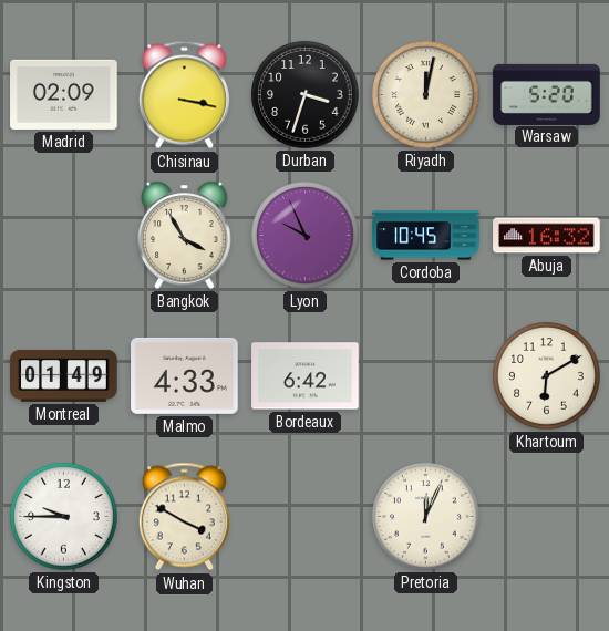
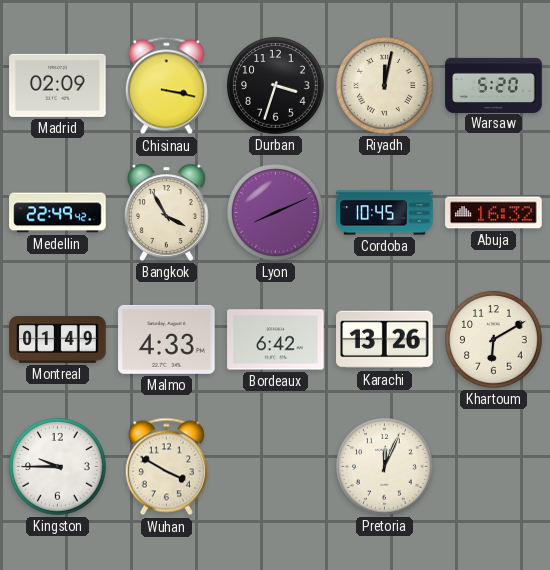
Medellin: none -> 22:49
Lyon: 9:56 -> 8:11
Karachi: none -> 13:26
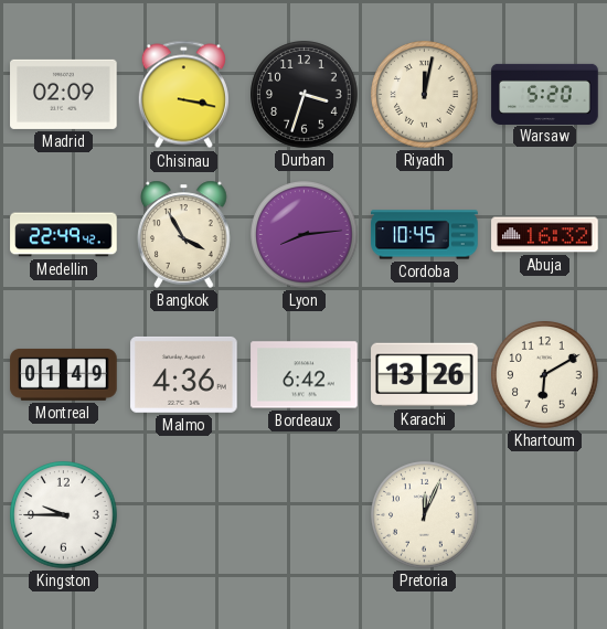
Lyon: 8:11 -> 8:14
Malmo: 4:33 -> 4:36
Wuhan: 3:50 -> none
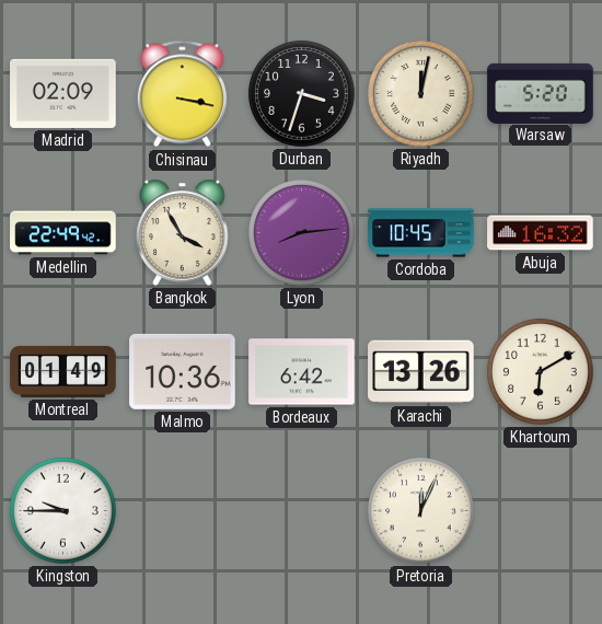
Malmo: 4:36 -> 10:36
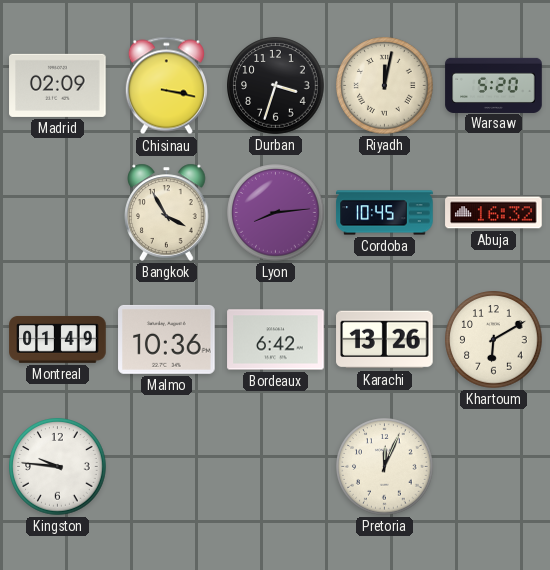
Medellin: 22:49 -> none
Kingston: 9:45 -> 9:46
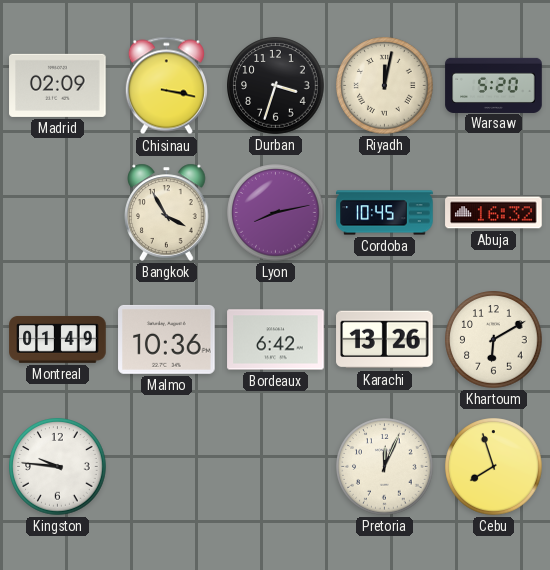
Lyon: 8:14 -> 8:13
Cebu: none -> 7:57
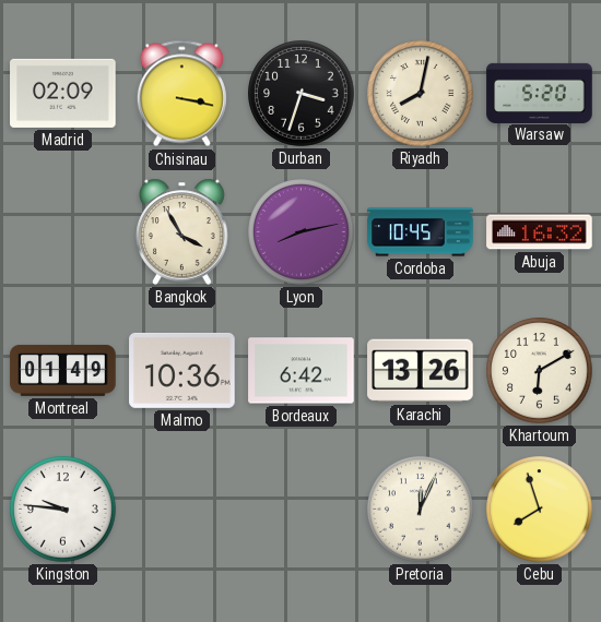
Riyadh: 12:02 -> 8:02
